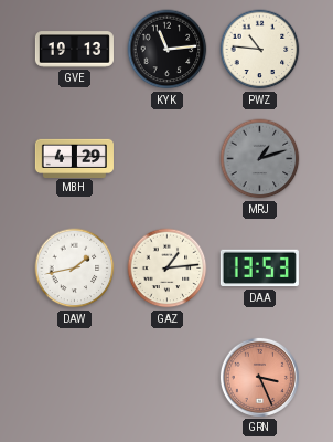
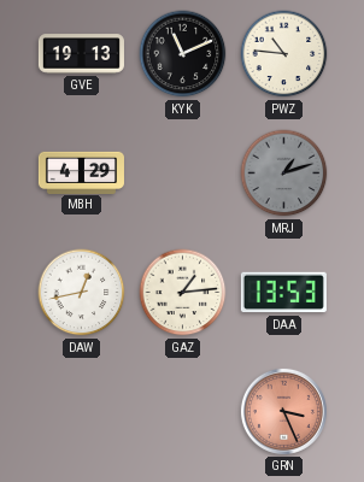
KYK: 11:14 -> 11:11
DAW: 1:43 -> 12:43
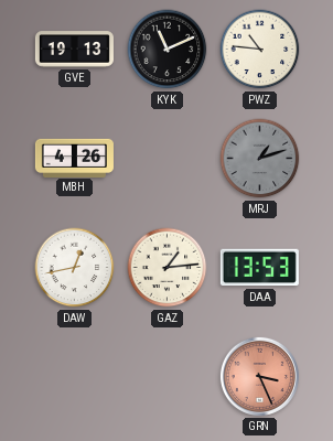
MBH: 4:29 -> 4:26
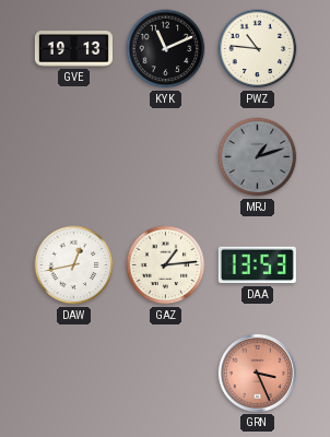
MBH: 4:26 -> none
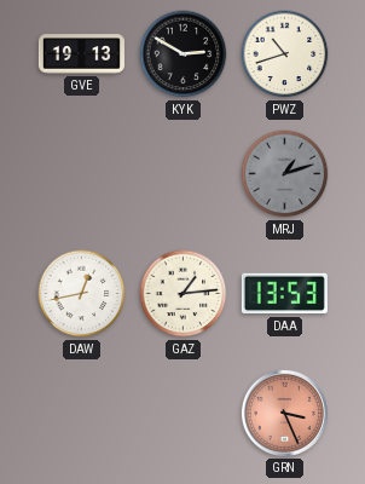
KYK: 11:11 -> 2:50
PWZ: 10:46 -> 10:42
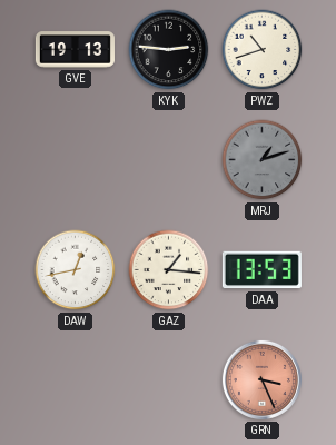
KYK: 2:50 -> 2:46
GAZ: 1:14 -> 1:16
